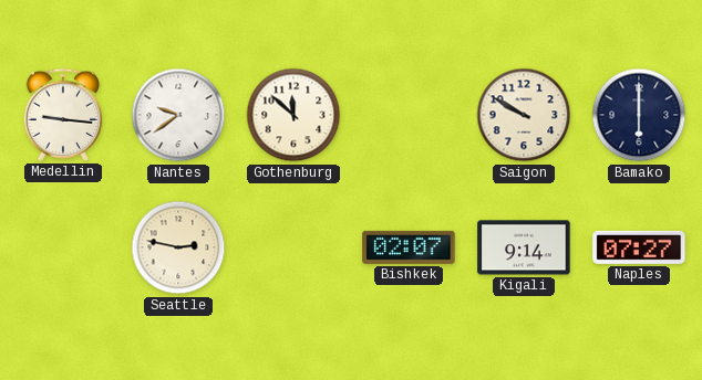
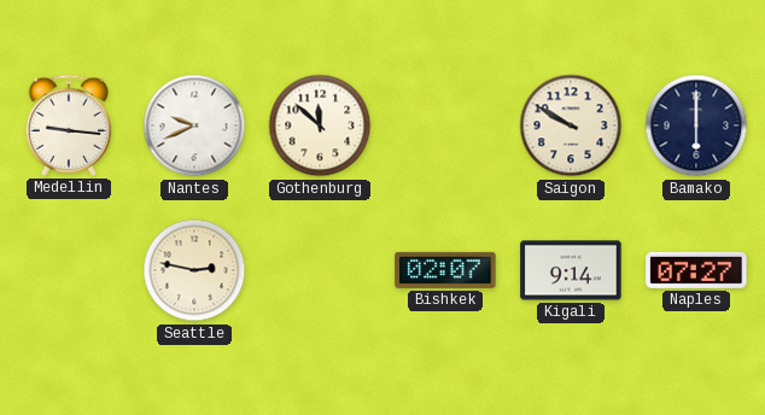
Nantes: 9:39 -> 9:41
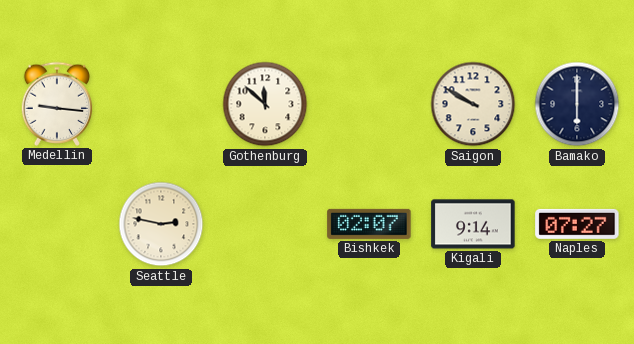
Nantes: 9:41 -> none
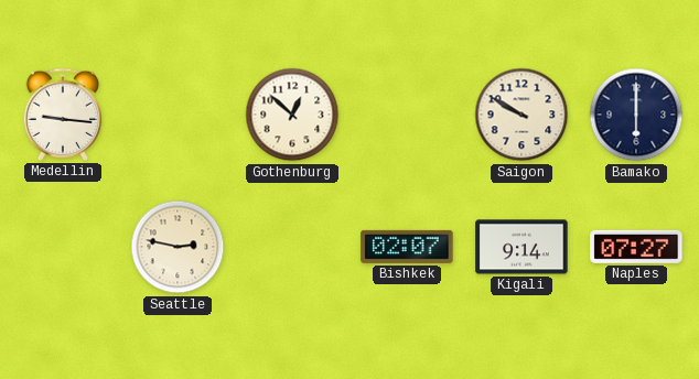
Gothenburg: 11:52 -> 12:52
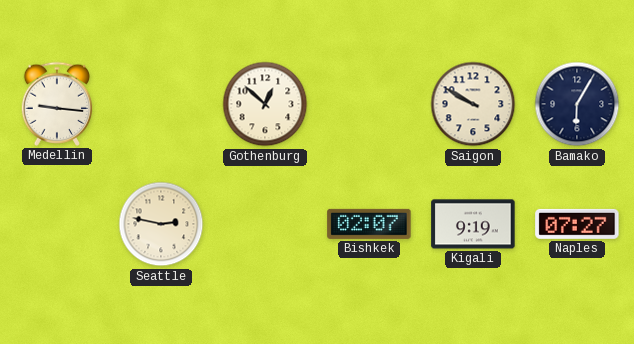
Bamako: 6:00 -> 6:05
Kigali: 9:14 -> 9:19
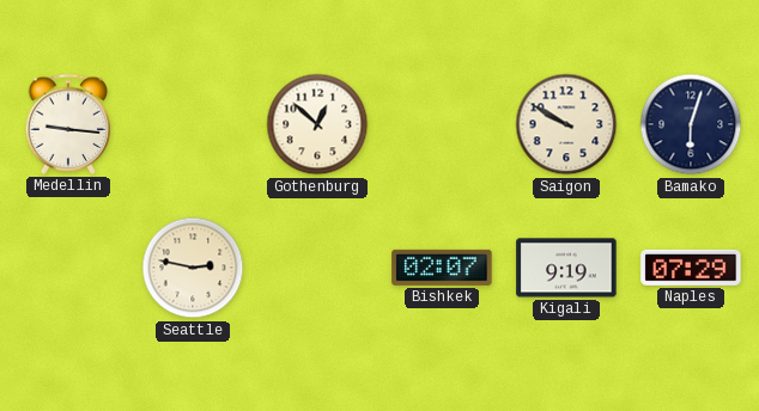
Bamako: 6:05 -> 6:03
Naples: 07:27 -> 07:29
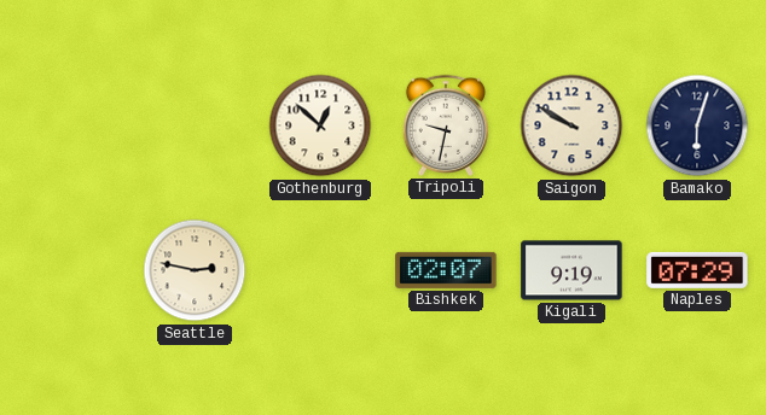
Medellin: 9:16 -> none
Tripoli: none -> 9:32
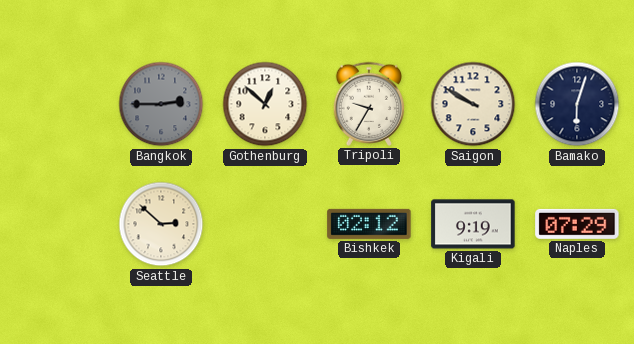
Bangkok: none -> 2:45
Tripoli: 9:32 -> 9:35
Seattle: 2:47 -> 2:52
Bishkek: 02:07 -> 02:12
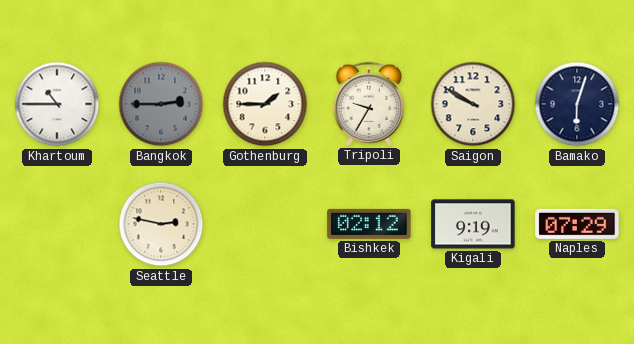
Khartoum: none -> 10:45
Gothenburg: 12:52 -> 1:45
Seattle: 2:52 -> 2:47
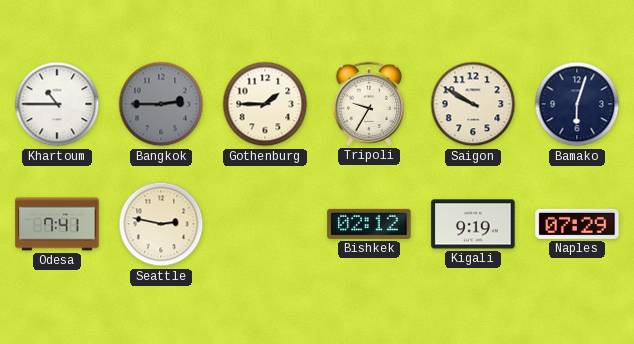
Odesa: none -> 7:41
